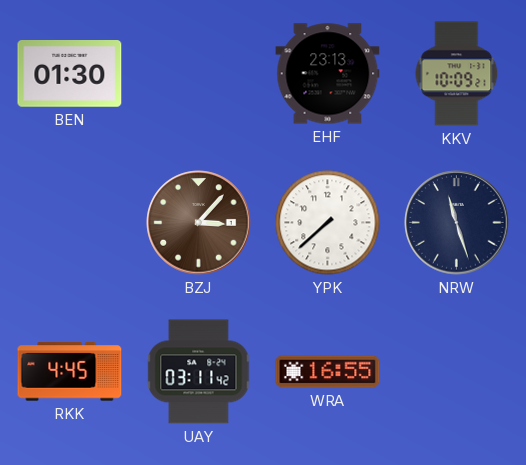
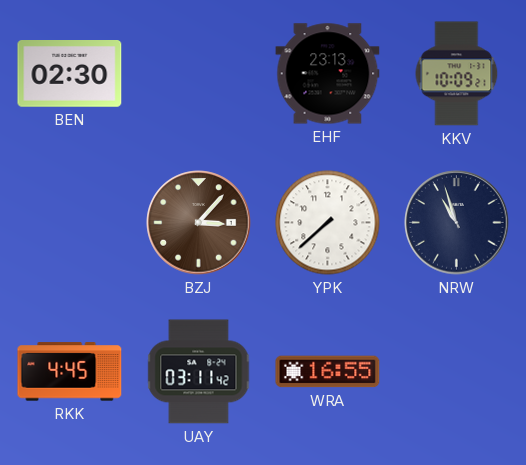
BEN: 01:30 -> 02:30
NRW: 11:27 -> 10:57
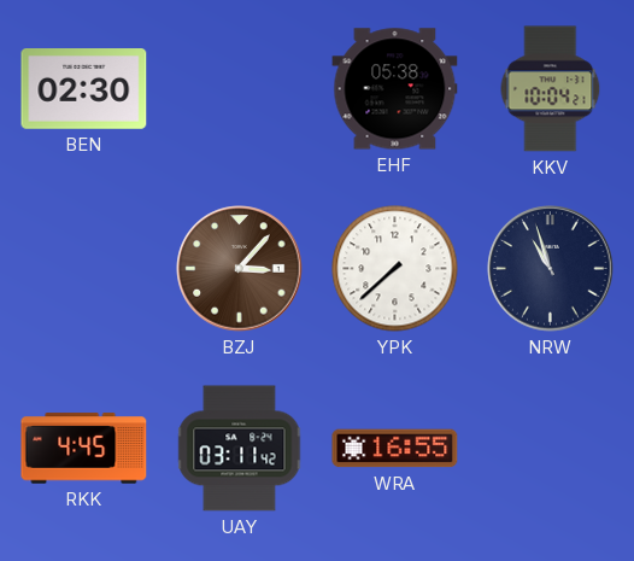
EHF: 23:13 -> 05:38
KKV: 10:09 -> 10:04
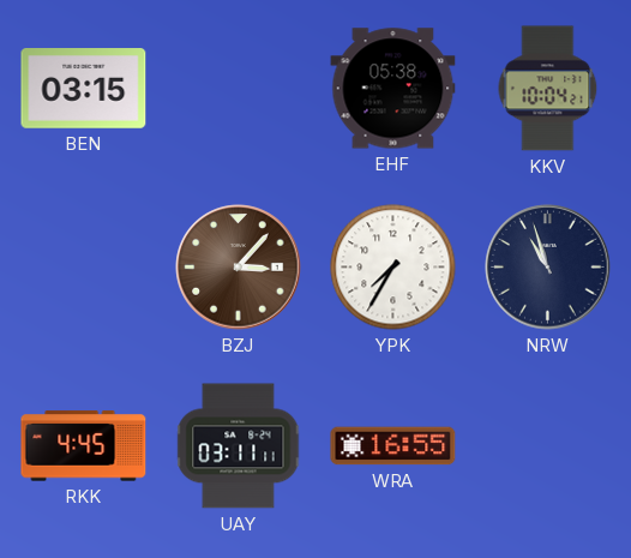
BEN: 02:30 -> 03:15
YPK: 7:38 -> 7:35
UAY: 03:11:42 -> 03:11:11
